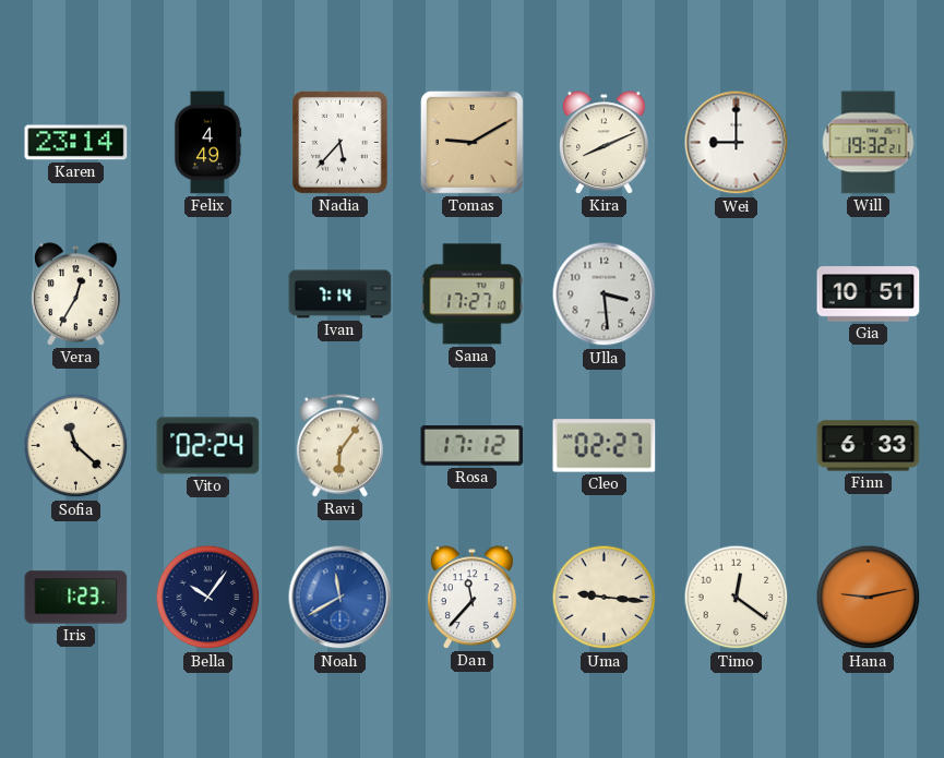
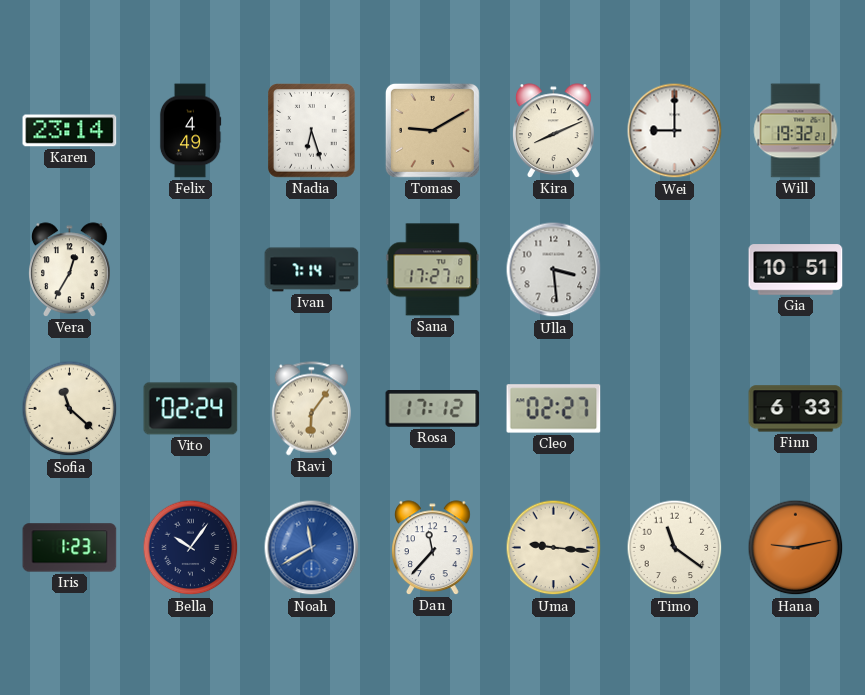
Nadia: 5:37 -> 6:27
Timo: 12:21 -> 11:21
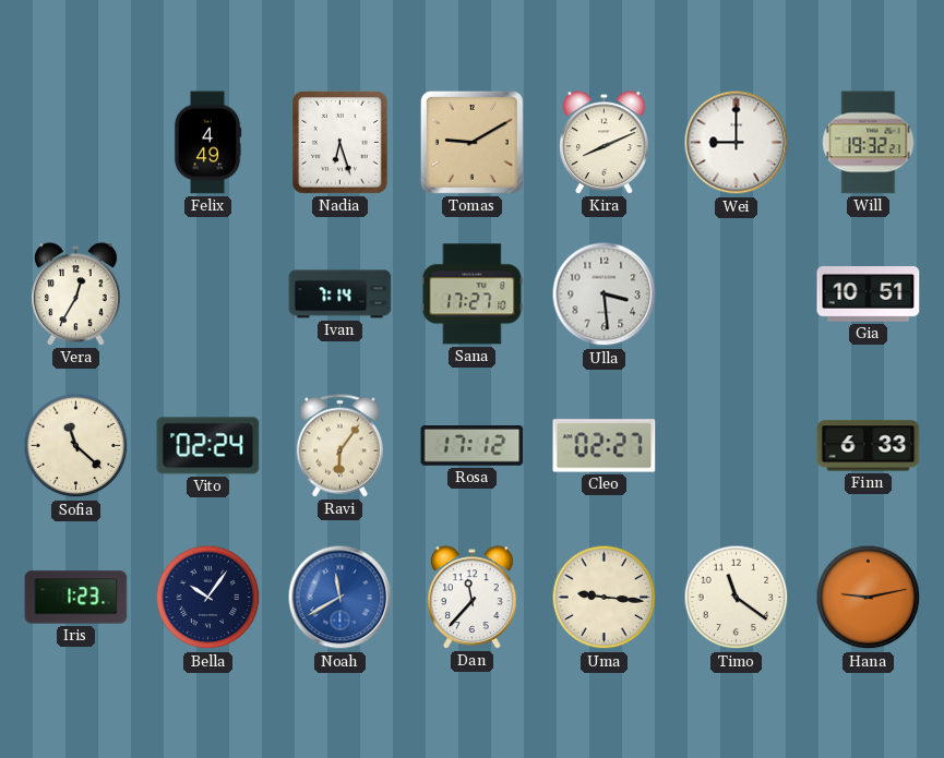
Karen: 23:14 -> none
